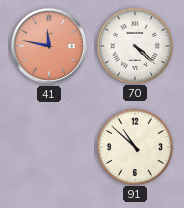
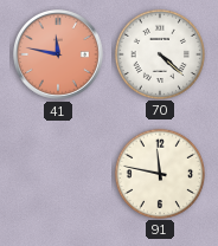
91: 10:52 -> 11:47
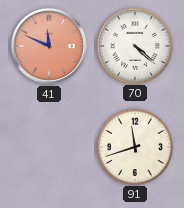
41: 11:47 -> 11:49
91: 11:47 -> 11:42
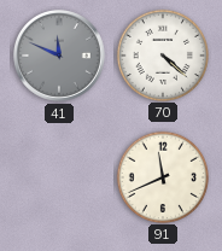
41 dial: salmon -> grey
91: 11:42 -> 11:41
